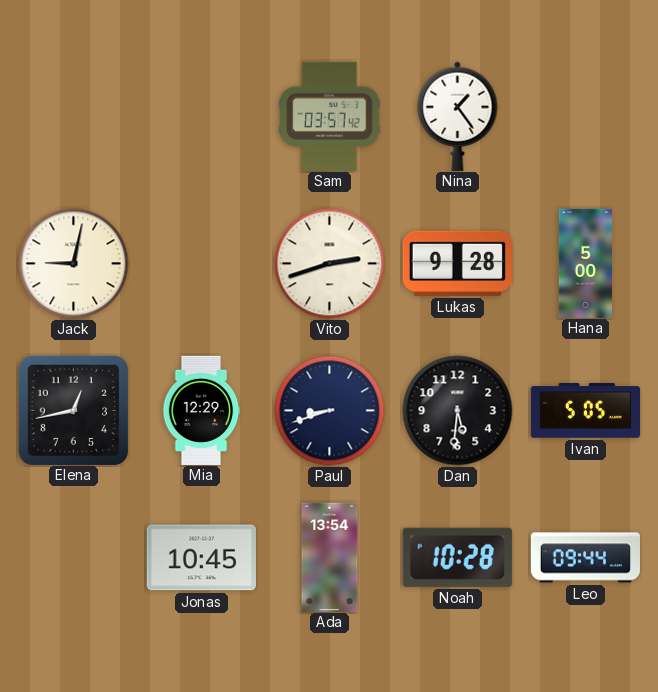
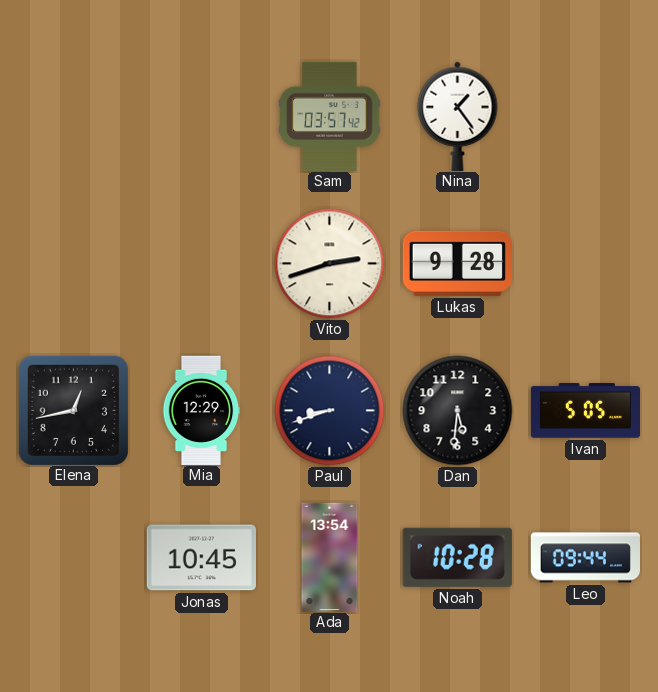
Jack: 9:02 -> none
Hana: 5:00 -> none
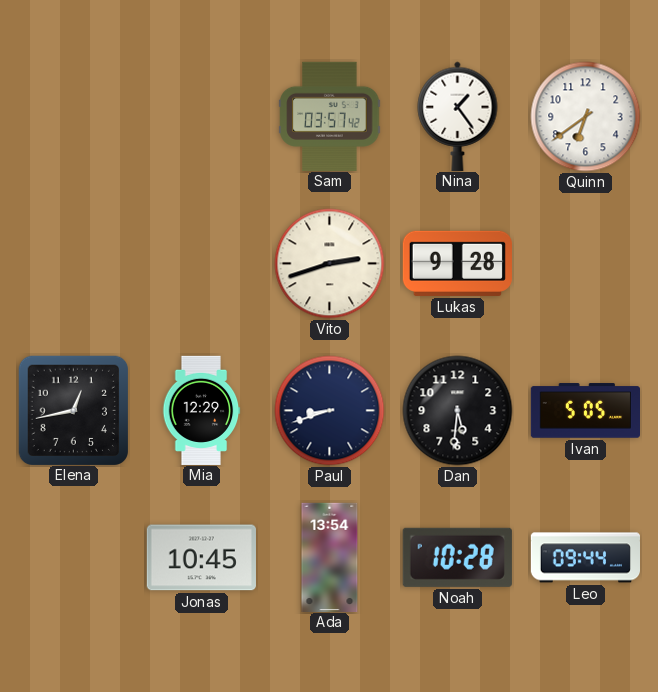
Quinn: none -> 6:39
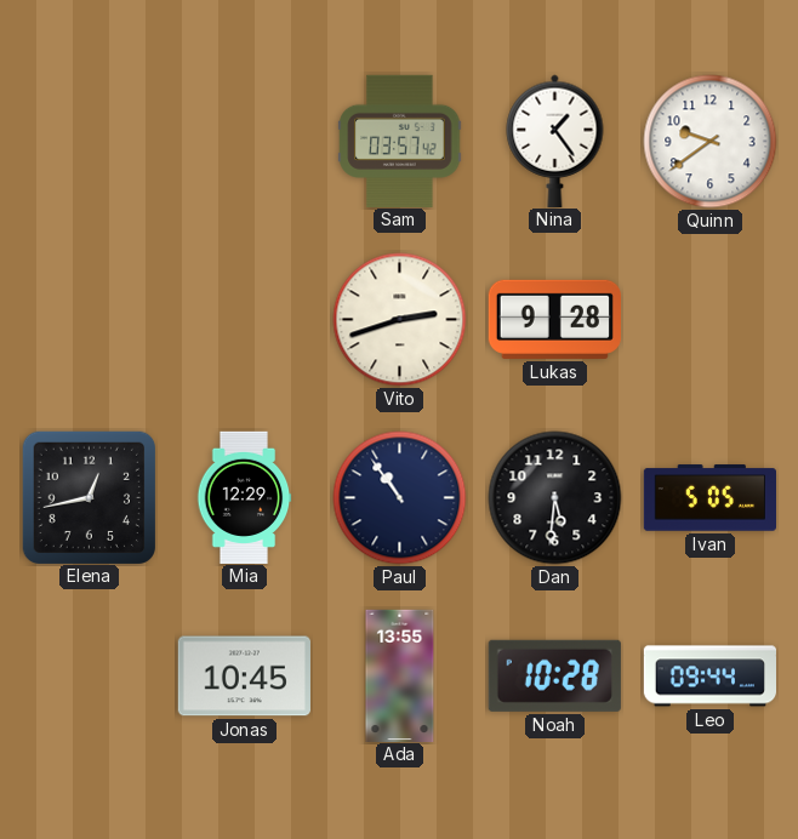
Quinn: 6:39 -> 9:39
Paul: 8:42 -> 10:54
Ada: 13:54 -> 13:55
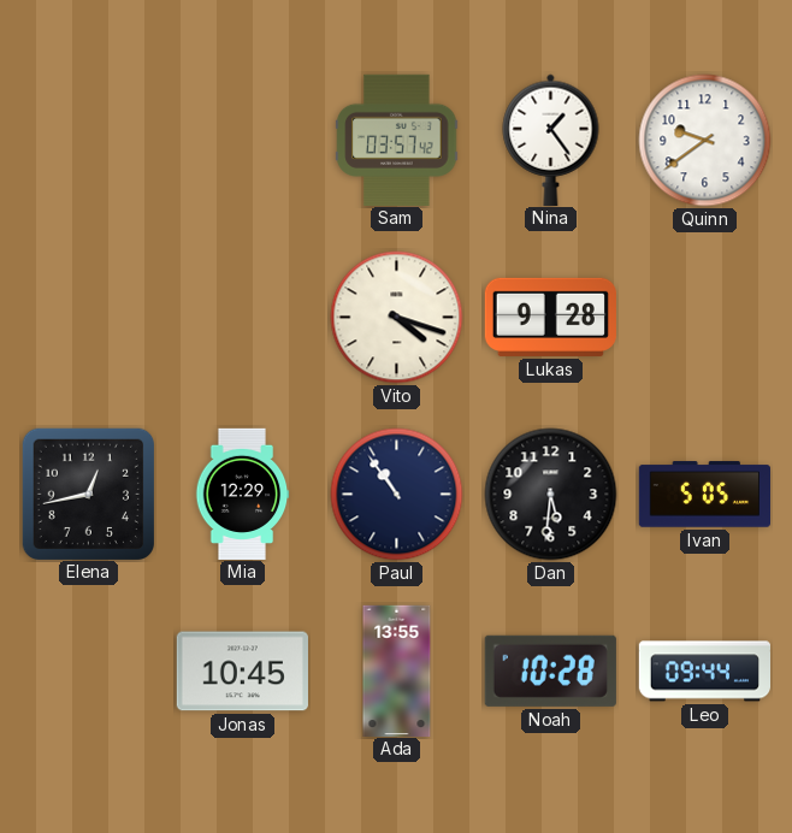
Vito: 2:42 -> 4:18
